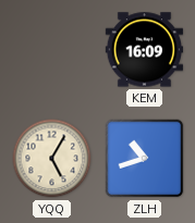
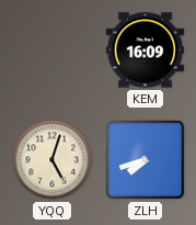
YQQ: 5:05 -> 5:03
ZLH: 10:42 -> 7:42
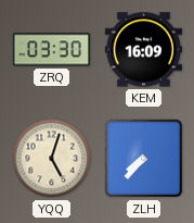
ZRQ: none -> 03:30
ZLH: 7:42 -> 7:37
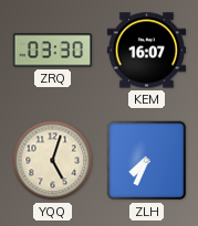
KEM: 16:09 -> 16:07
ZLH: 7:37 -> 7:34
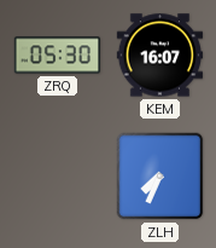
ZRQ: 03:30 -> 05:30
YQQ: 5:03 -> none
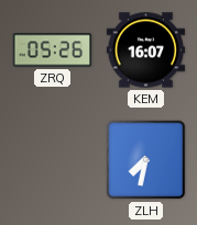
ZRQ: 05:30 -> 05:26
ZLH: 7:34 -> 7:32
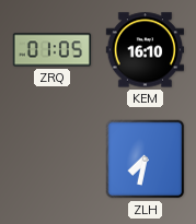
ZRQ: 05:26 -> 01:05
KEM: 16:07 -> 16:10
